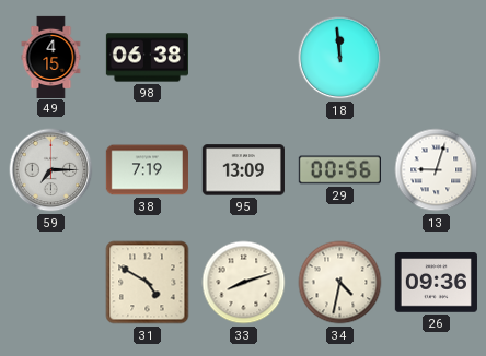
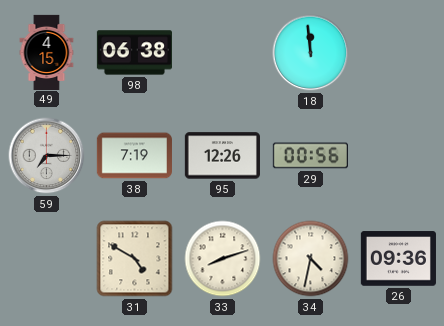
95: 13:09 -> 12:26
13: 9:03 -> none
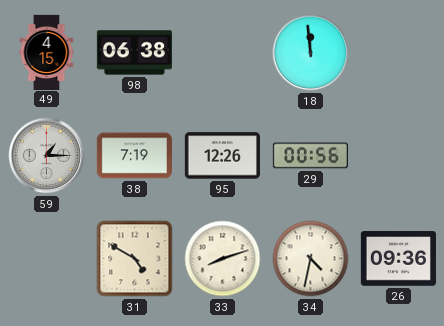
59: 7:15 -> 1:15
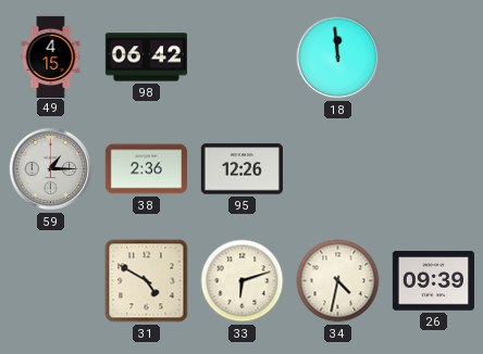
98: 06:38 -> 06:42
38: 7:19 -> 2:36
29: 00:56 -> none
33: 8:12 -> 6:12
26: 09:36 -> 09:39
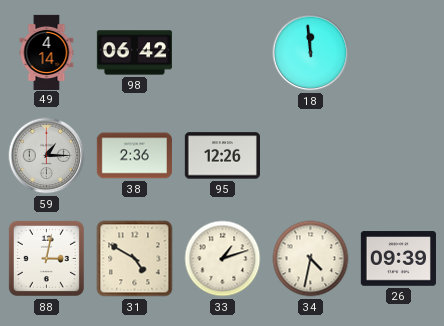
49: 4:15 -> 4:14
88: none -> 3:02
33: 6:12 -> 1:12
